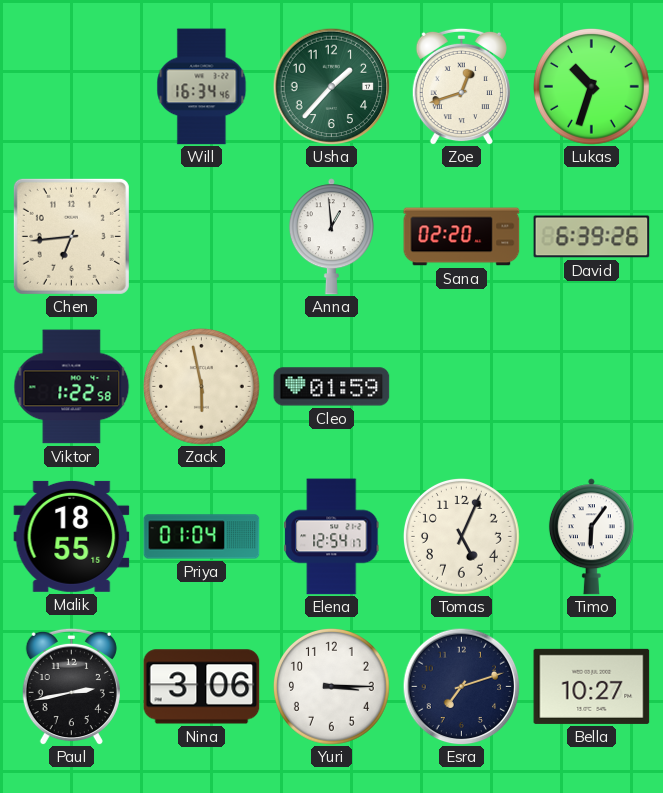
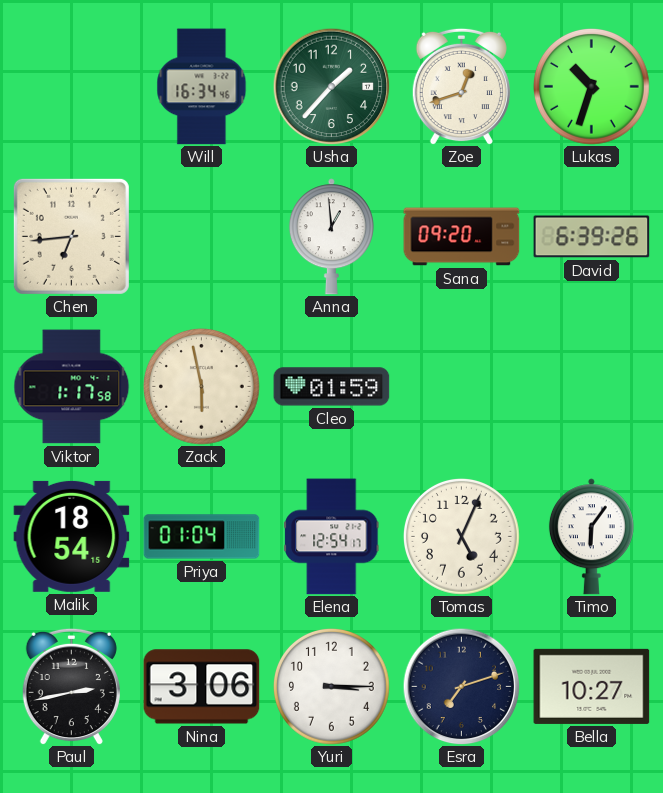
Sana: 02:20 -> 09:20
Viktor: 1:22 -> 1:17
Malik: 18:55 -> 18:54
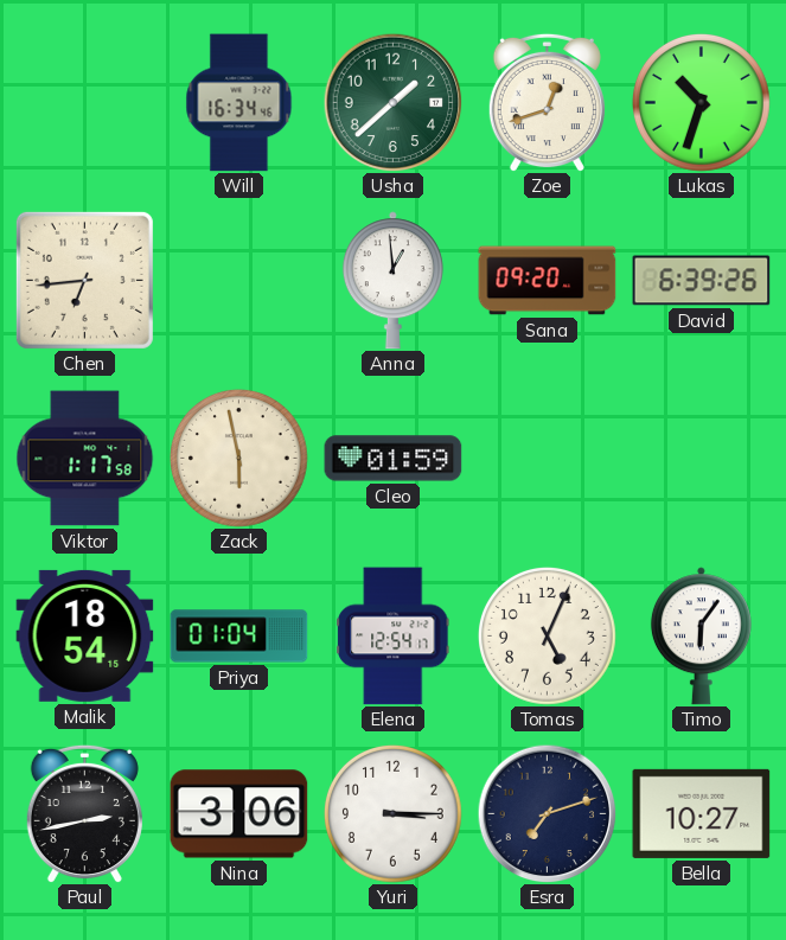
Usha: 1:37 -> 1:38
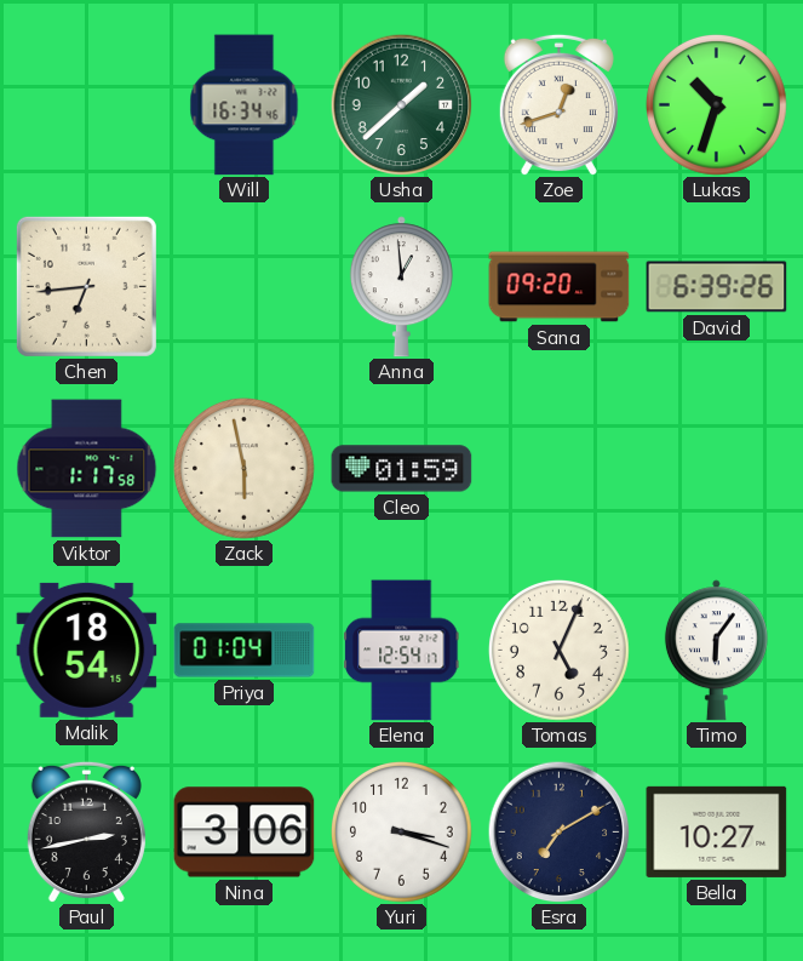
Yuri: 3:15 -> 3:18
Esra: 7:12 -> 7:10
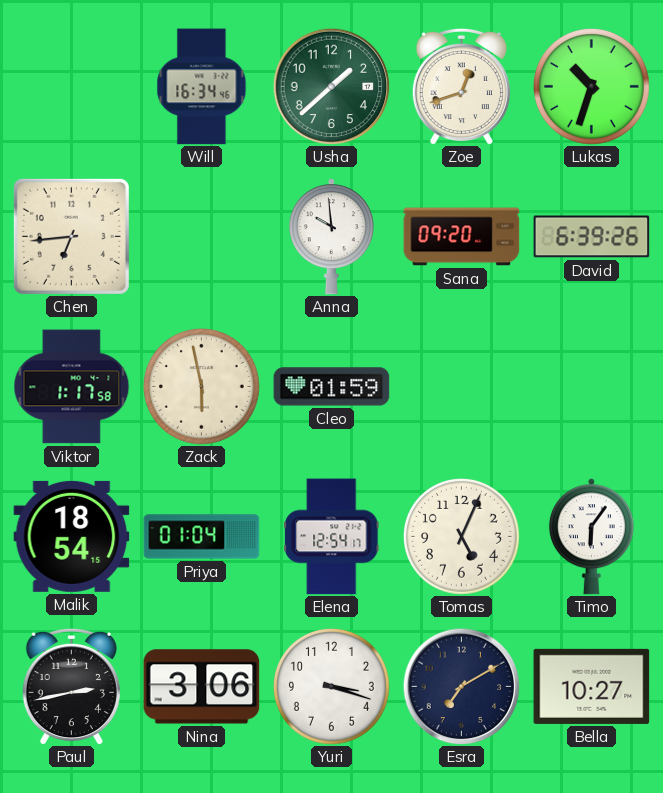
Anna: 12:59 -> 9:59
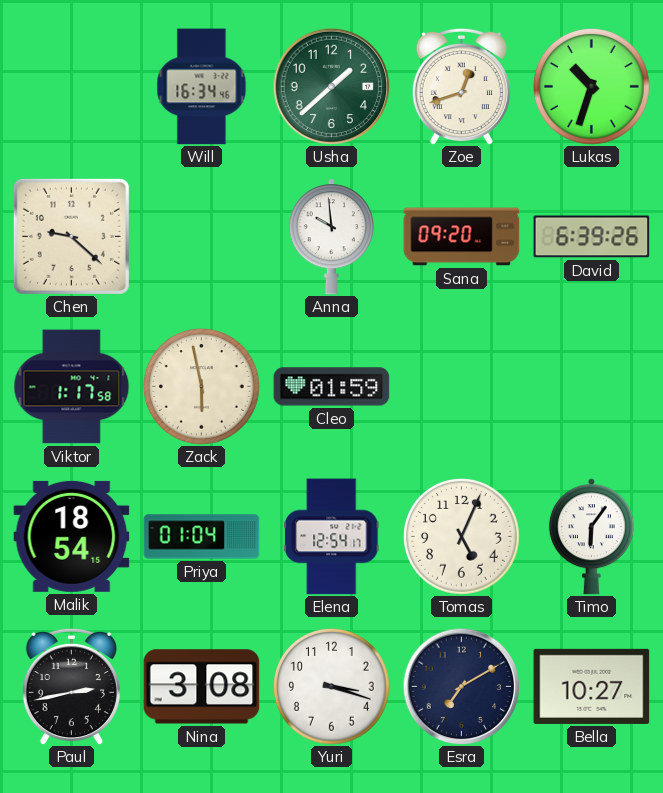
Chen: 6:44 -> 9:22
Nina: 3:06 -> 3:08
